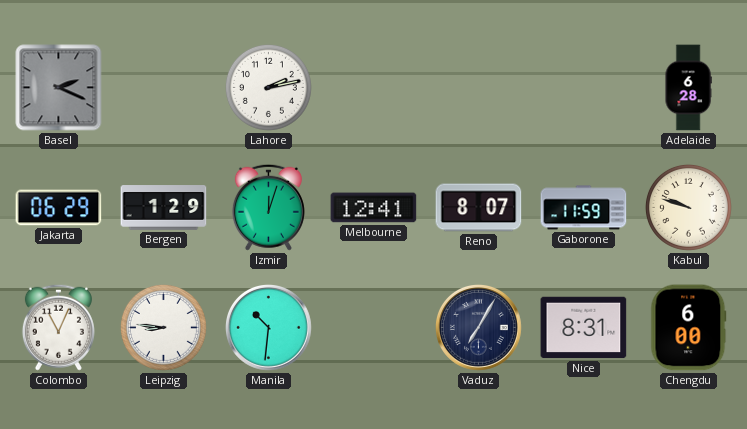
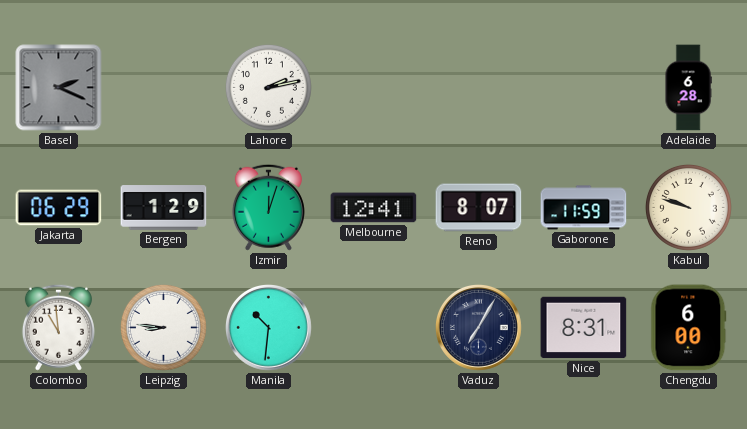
Colombo: 11:04 -> 10:59
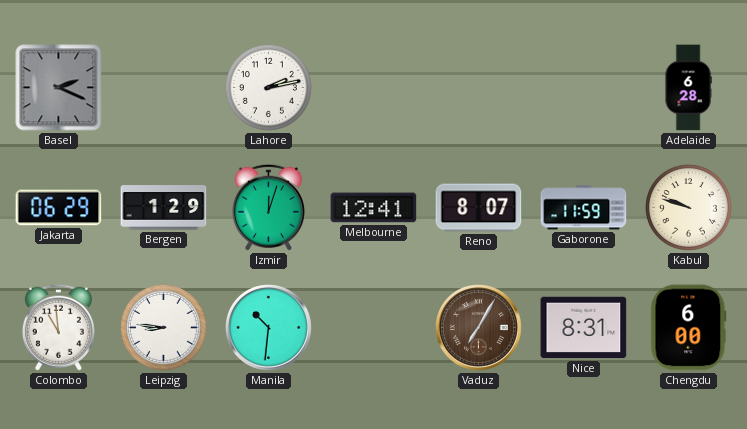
Vaduz dial: navy -> brown
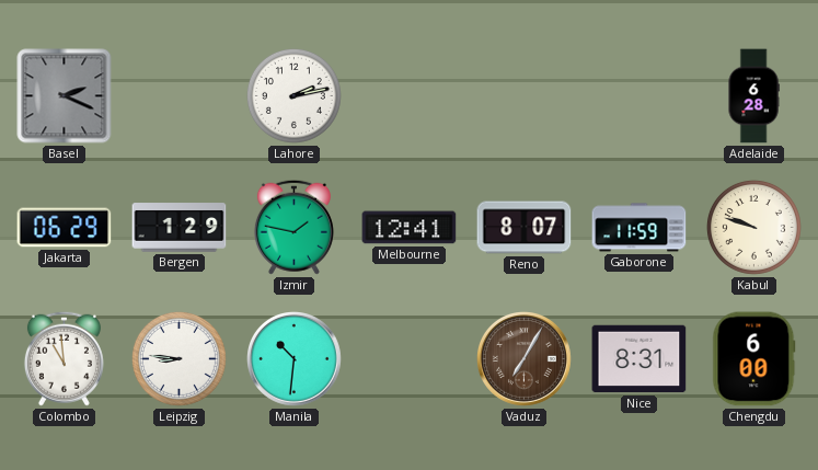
Izmir: 12:03 -> 1:47
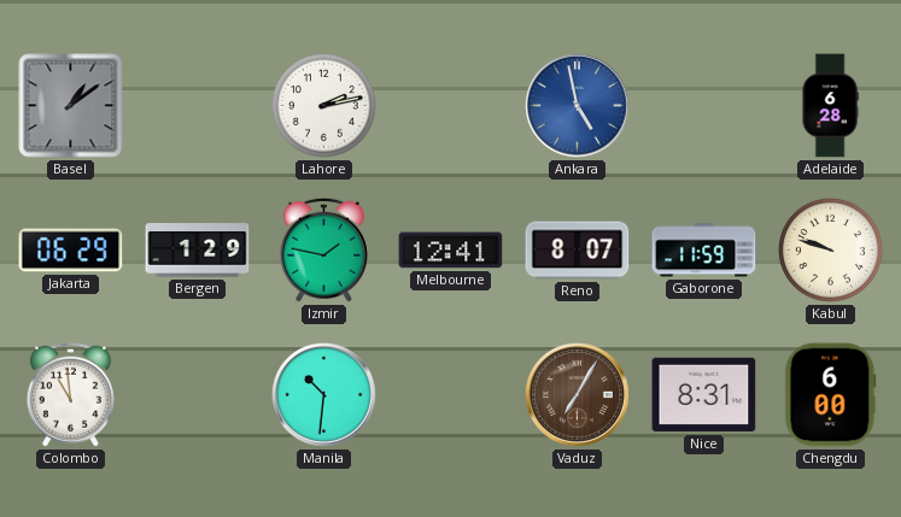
Basel: 2:19 -> 1:09
Ankara: none -> 4:58
Leipzig: 8:46 -> none
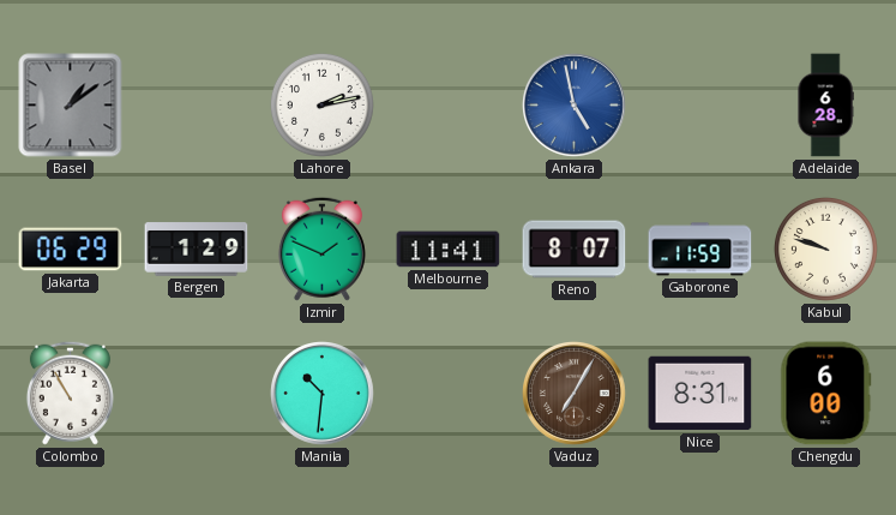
Izmir: 1:47 -> 1:49
Melbourne: 12:41 -> 11:41
Colombo: 10:59 -> 10:55
